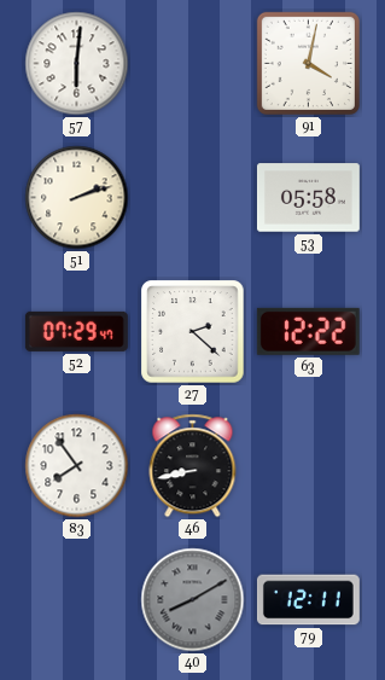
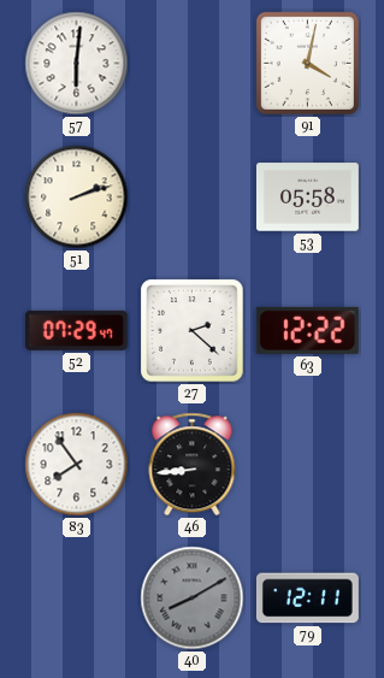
46: 8:43 -> 8:44
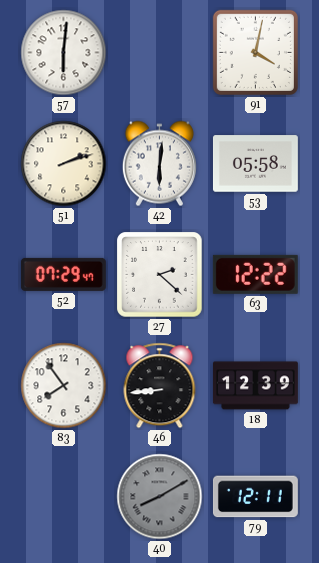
42: none -> 6:01
18: none -> 12:39
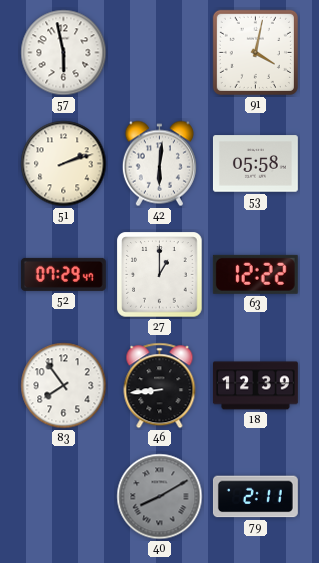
57: 6:01 -> 5:58
27: 2:22 -> 1:00
79: 12:11 -> 2:11
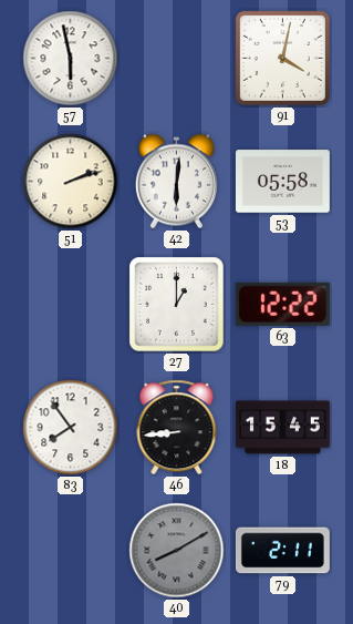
52: 07:29 -> none
18: 12:39 -> 15:45
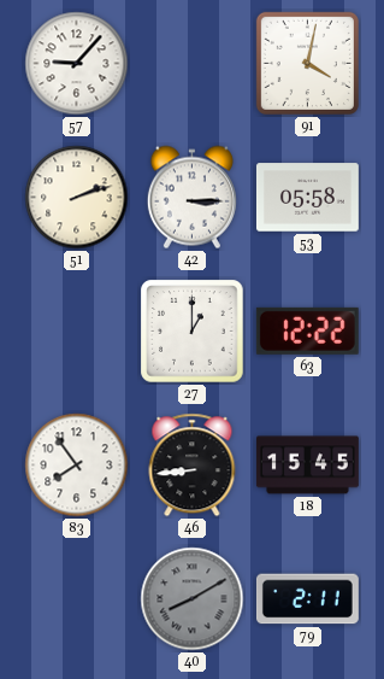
57: 5:58 -> 9:07
42: 6:01 -> 3:15
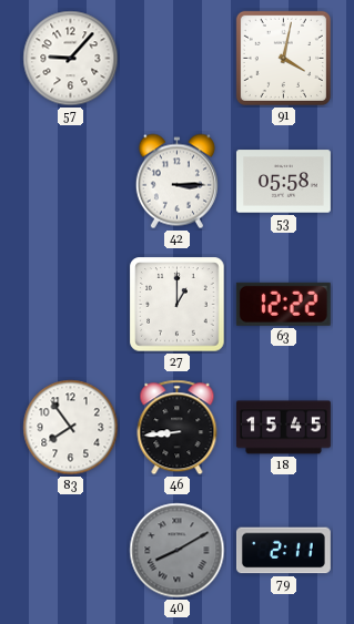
51: 2:12 -> none
